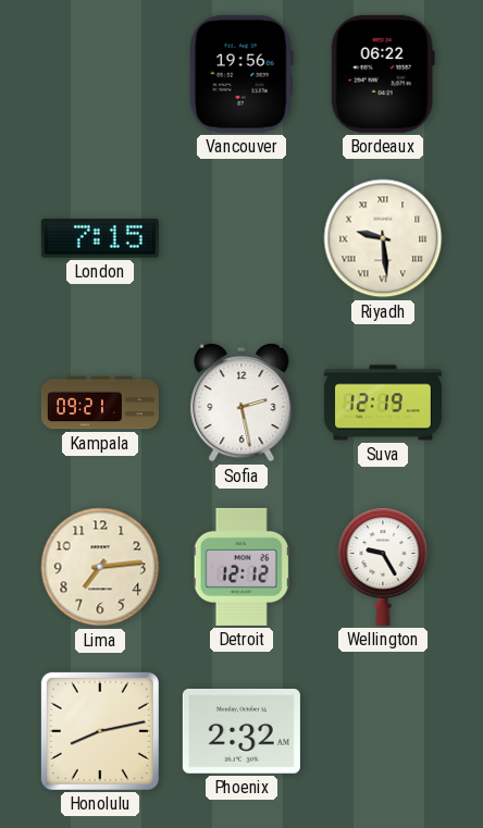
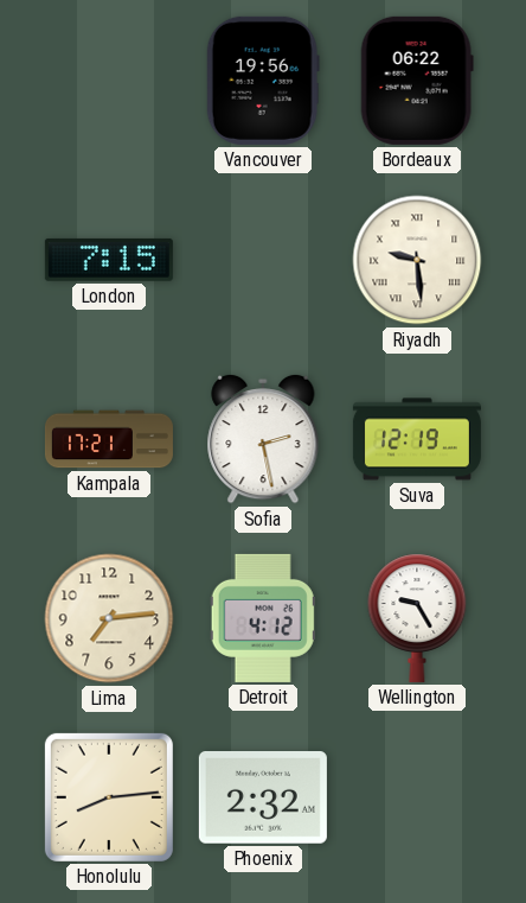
Kampala: 09:21 -> 17:21
Detroit: 12:12 -> 4:12
Honolulu: 8:13 -> 8:14
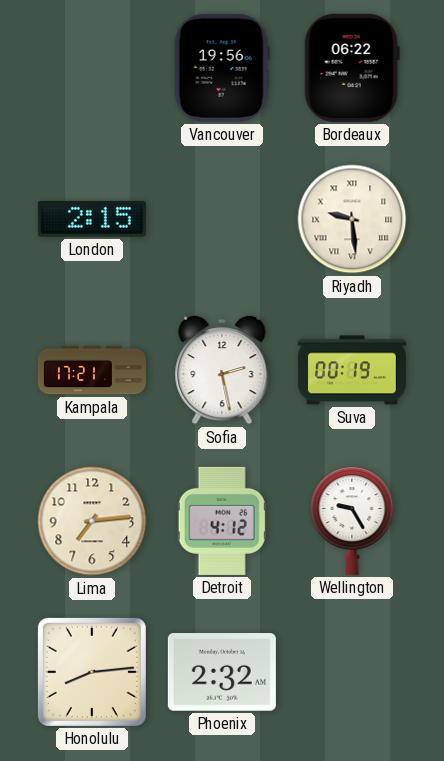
London: 7:15 -> 2:15
Suva: 12:19 -> 00:19
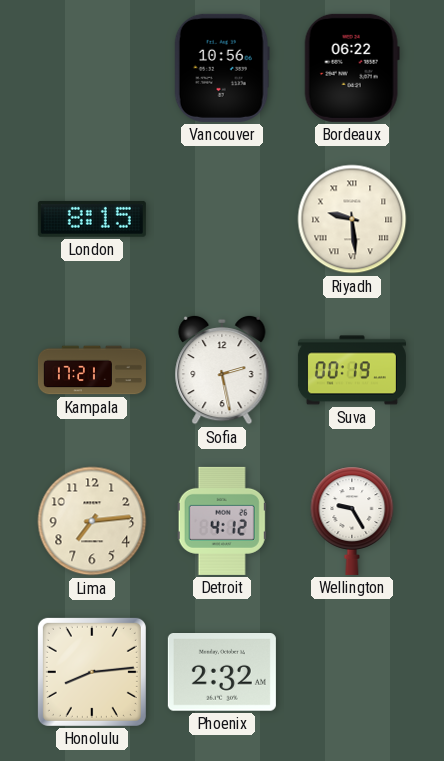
Vancouver: 19:56 -> 10:56
London: 2:15 -> 8:15
